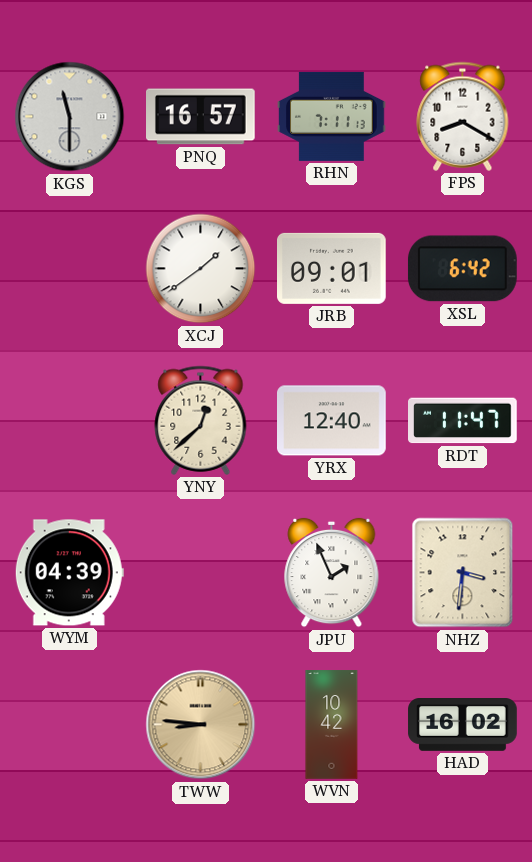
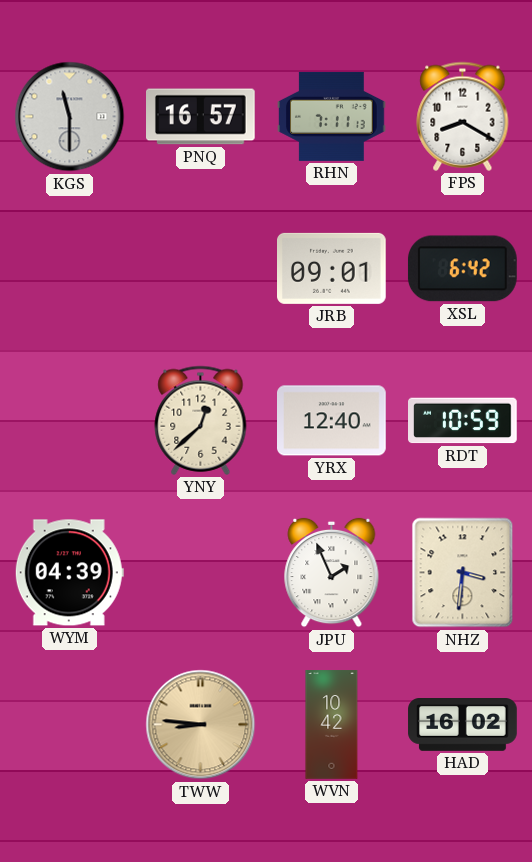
XCJ: 1:39 -> none
RDT: 11:47 -> 10:59
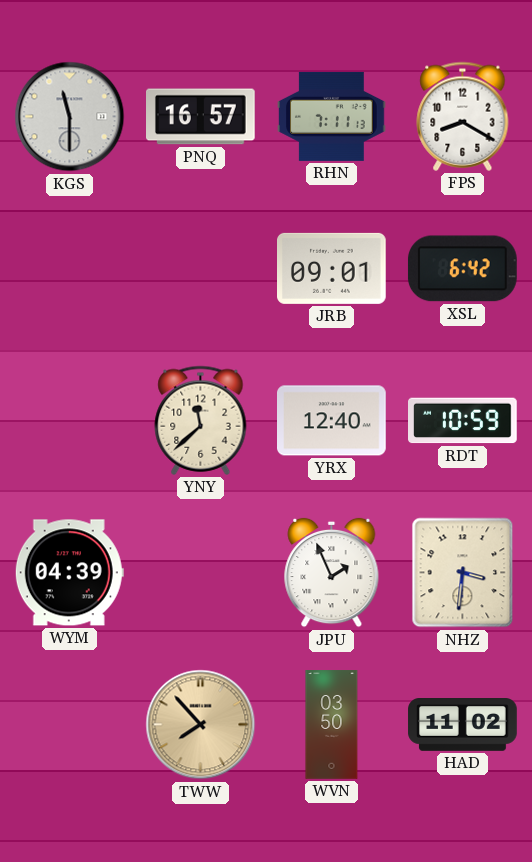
YNY: 12:38 -> 11:38
TWW: 8:46 -> 7:53
WVN: 10:42 -> 03:50
HAD: 16:02 -> 11:02
